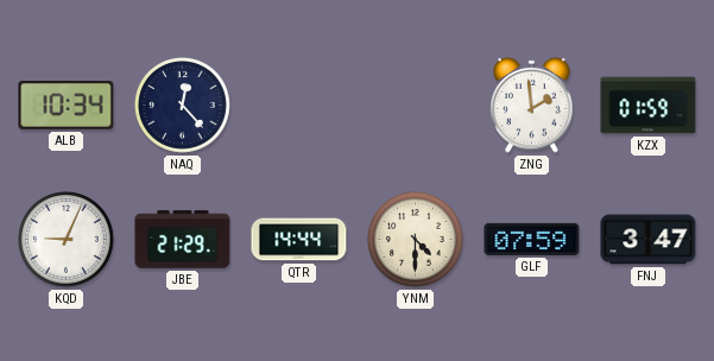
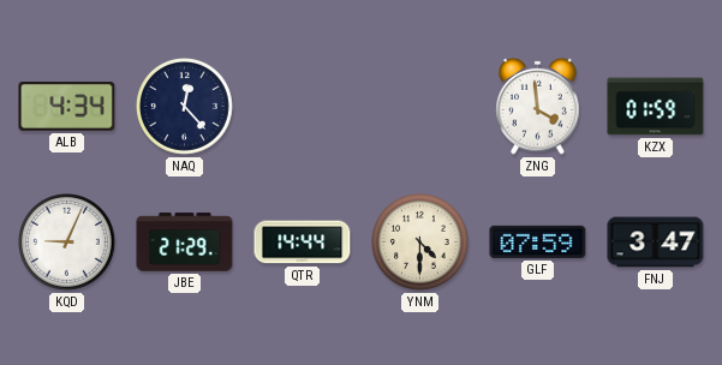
ALB: 10:34 -> 4:34
ZNG: 1:59 -> 3:59
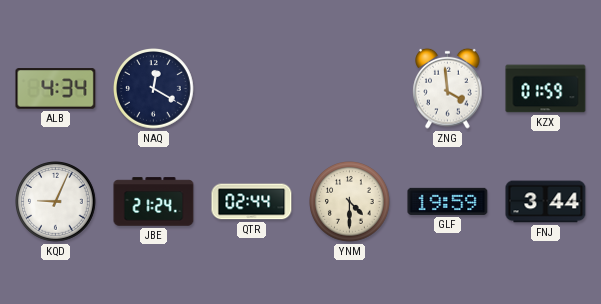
NAQ: 12:23 -> 12:20
JBE: 21:29 -> 21:24
QTR: 14:44 -> 02:44
GLF: 07:59 -> 19:59
FNJ: 3:47 -> 3:44
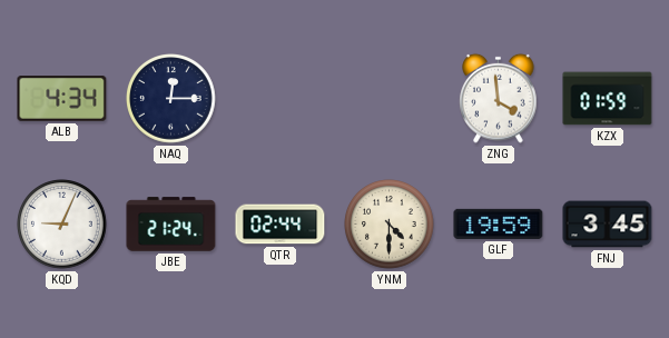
NAQ: 12:20 -> 12:15
FNJ: 3:44 -> 3:45
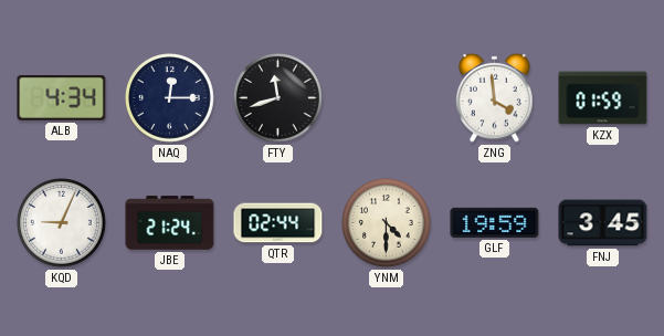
FTY: none -> 11:42
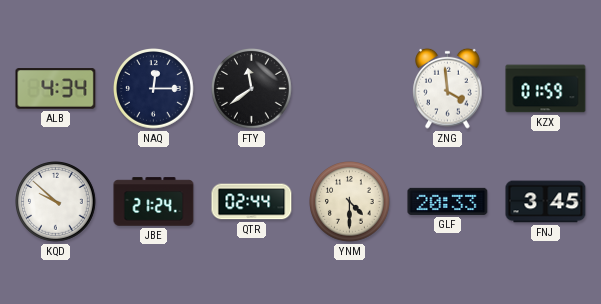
FTY: 11:42 -> 11:39
KQD: 9:04 -> 9:52
GLF: 19:59 -> 20:33
